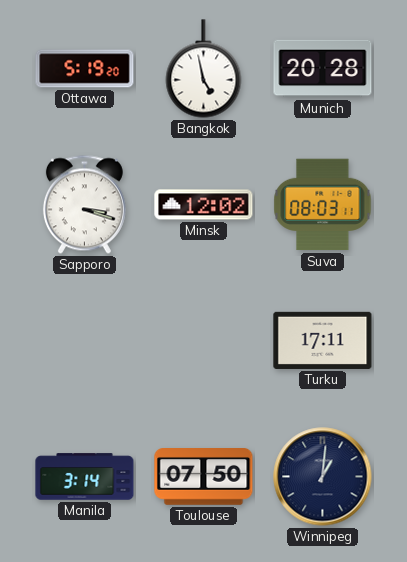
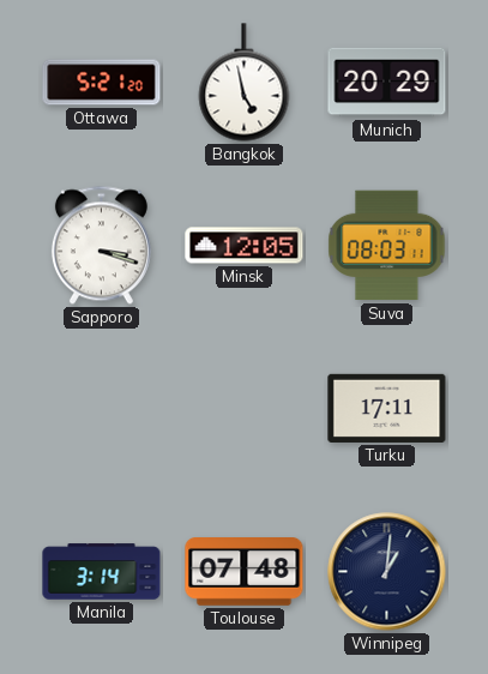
Ottawa: 5:19 -> 5:21
Munich: 20:28 -> 20:29
Minsk: 12:02 -> 12:05
Toulouse: 07:50 -> 07:48
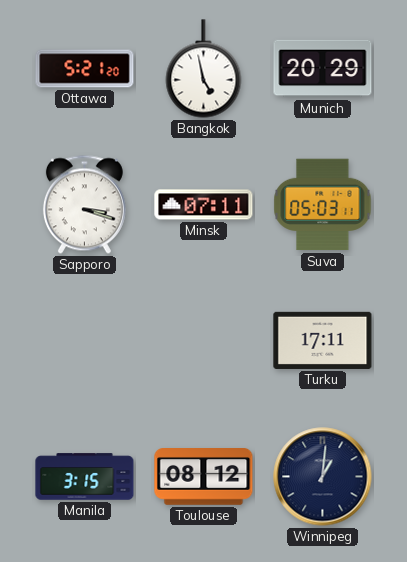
Minsk: 12:05 -> 07:11
Suva: 08:03 -> 05:03
Manila: 3:14 -> 3:15
Toulouse: 07:48 -> 08:12
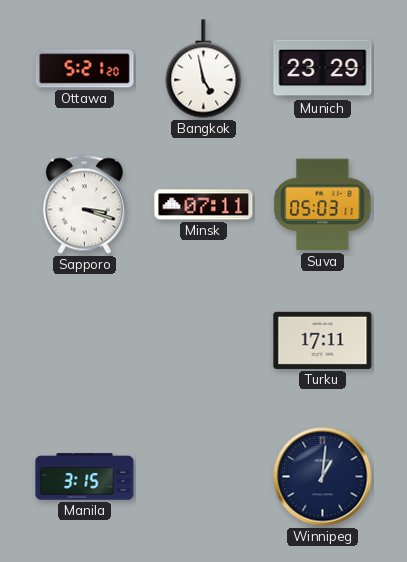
Munich: 20:29 -> 23:29
Toulouse: 08:12 -> none
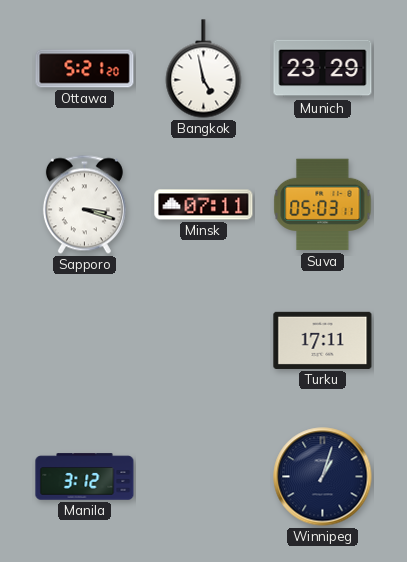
Manila: 3:15 -> 3:12
Winnipeg: 1:01 -> 1:03
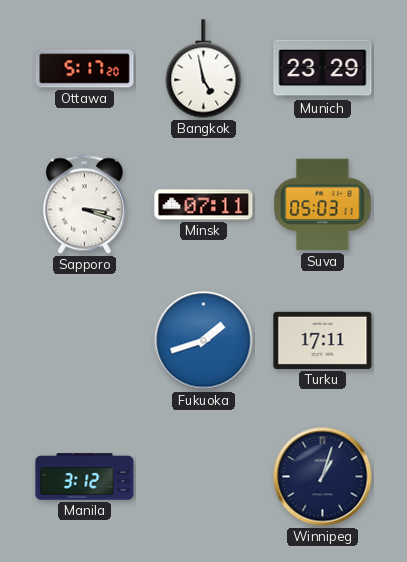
Ottawa: 5:21 -> 5:17
Fukuoka: none -> 1:42
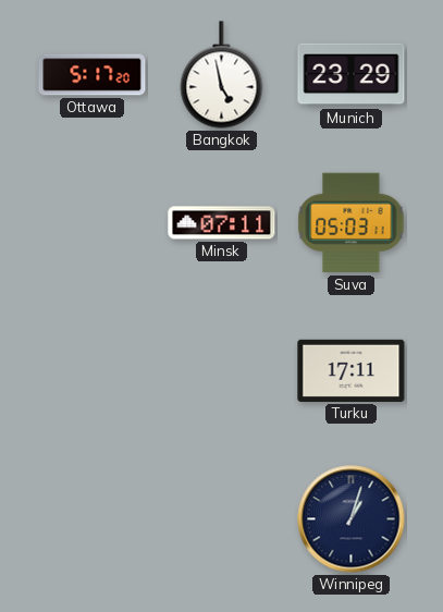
Sapporo: 3:18 -> none
Fukuoka: 1:42 -> none
Manila: 3:12 -> none
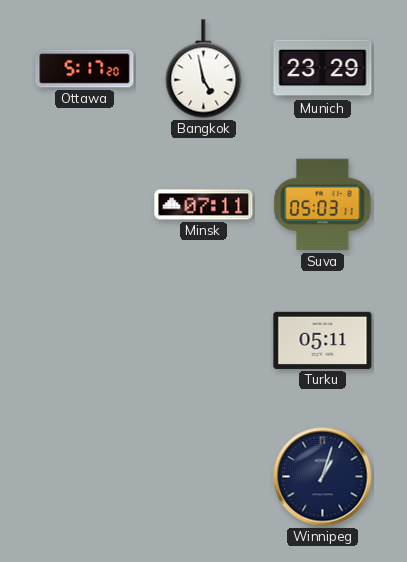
Turku: 17:11 -> 05:11
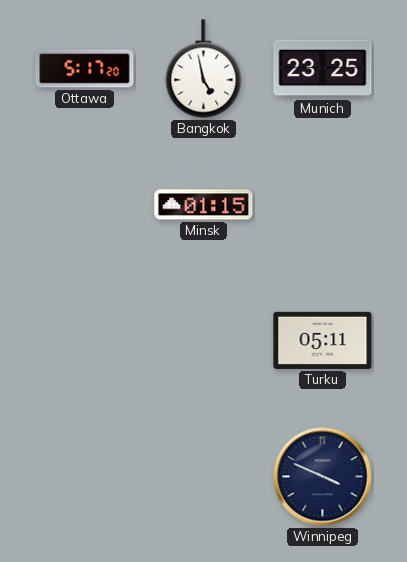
Munich: 23:29 -> 23:25
Minsk: 07:11 -> 01:15
Suva: 05:03 -> none
Winnipeg: 1:03 -> 3:49
